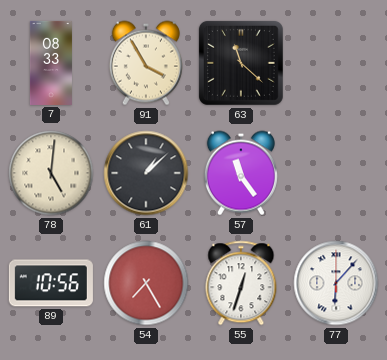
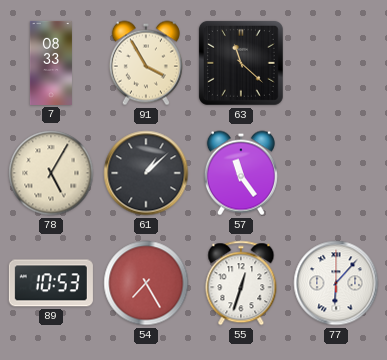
78: 5:01 -> 5:05
89: 10:56 -> 10:53
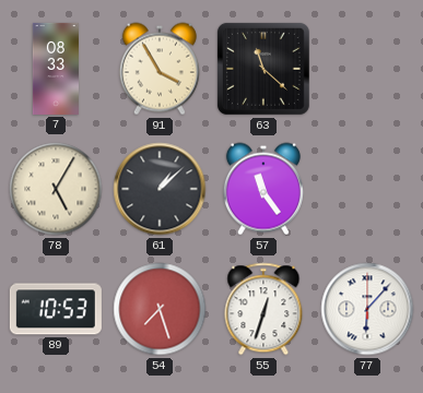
54: 7:25 -> 7:27
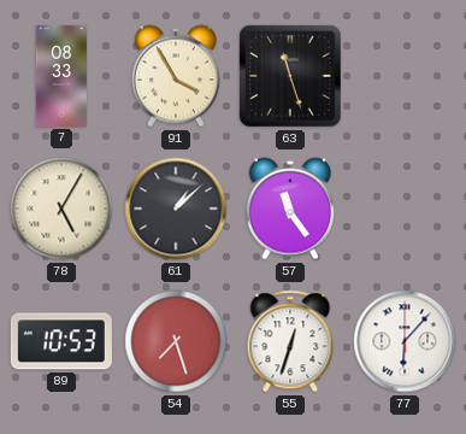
63: 11:22 -> 11:27
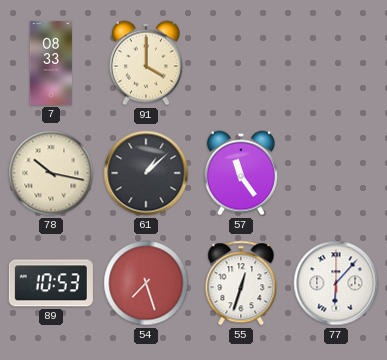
91: 3:55 -> 4:00
63: 11:27 -> none
78: 5:05 -> 10:17
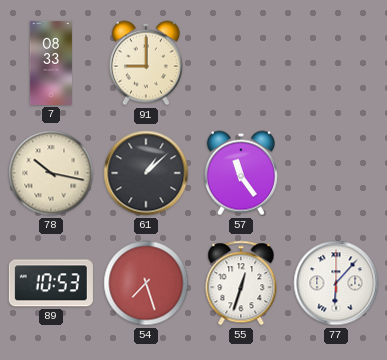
91: 4:00 -> 9:00
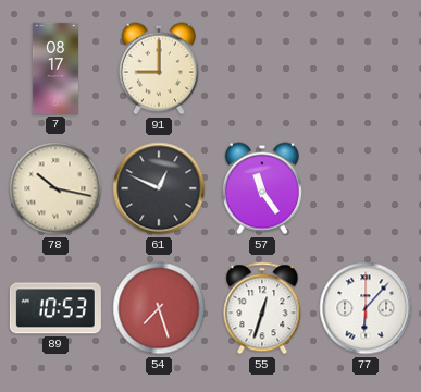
7: 08:33 -> 08:17
61: 1:08 -> 12:49
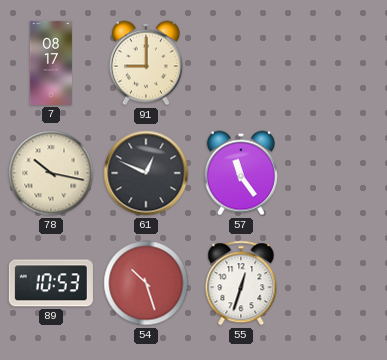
54: 7:27 -> 10:27
77: 6:07 -> none
